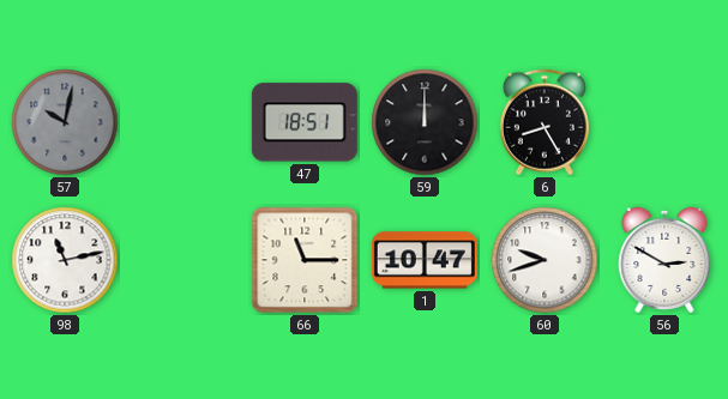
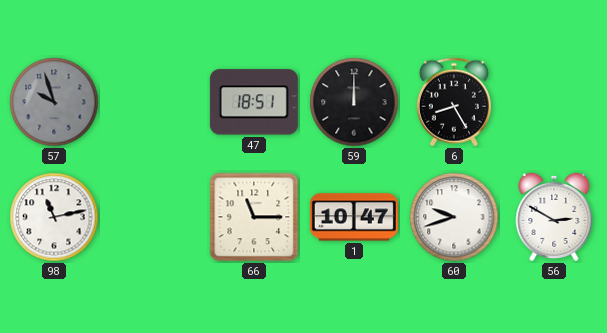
57: 10:02 -> 9:57
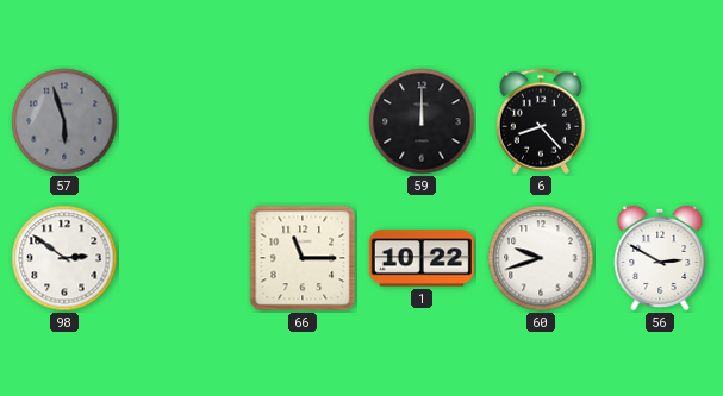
57: 9:57 -> 5:57
47: 18:51 -> none
6: 8:25 -> 8:23
98: 11:13 -> 2:51
1: 10:47 -> 10:22
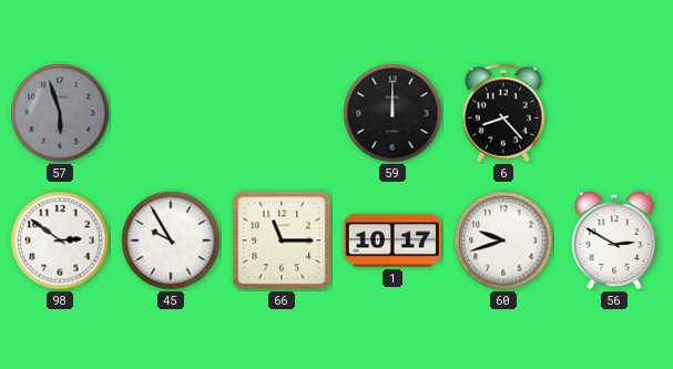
45: none -> 9:55
1: 10:22 -> 10:17
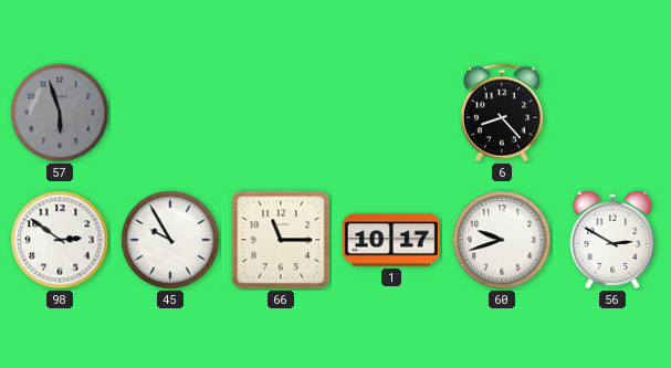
59: 12:00 -> none
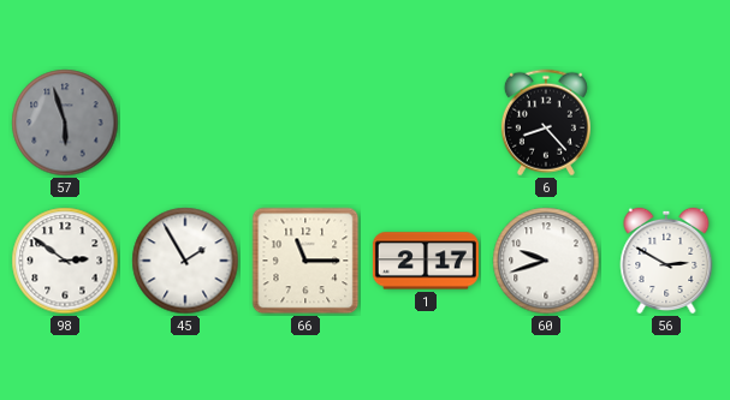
45: 9:55 -> 1:55
1: 10:17 -> 2:17
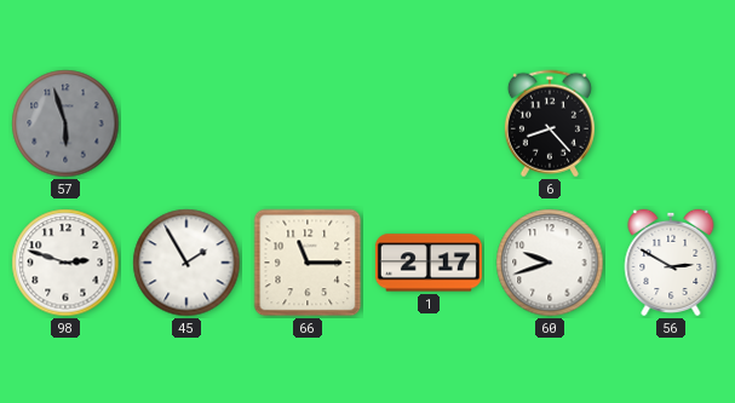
98: 2:51 -> 2:48
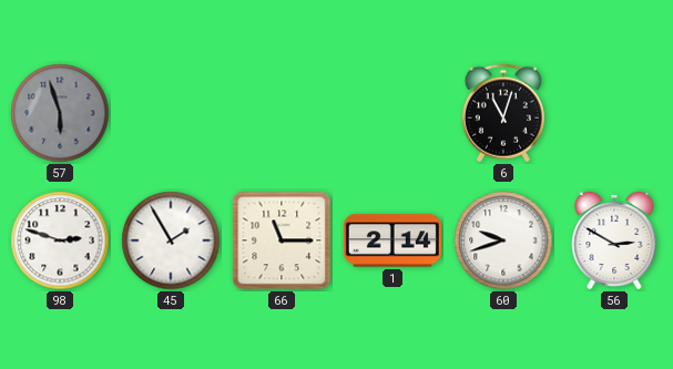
6: 8:23 -> 11:03
1: 2:17 -> 2:14
